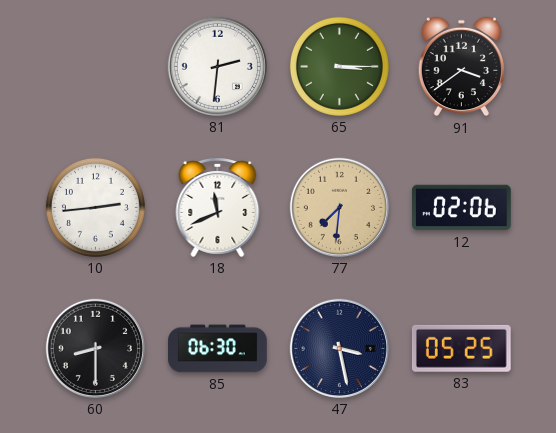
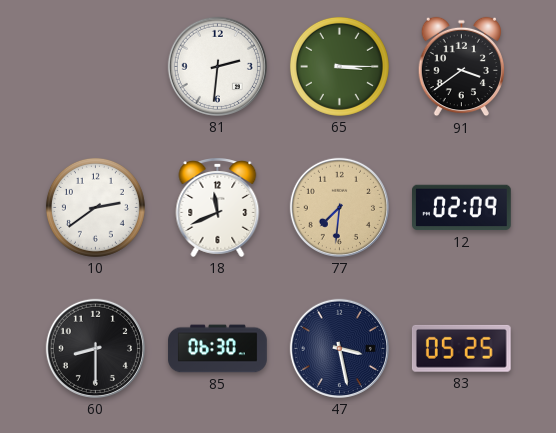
10: 2:44 -> 2:39
12: 02:06 -> 02:09
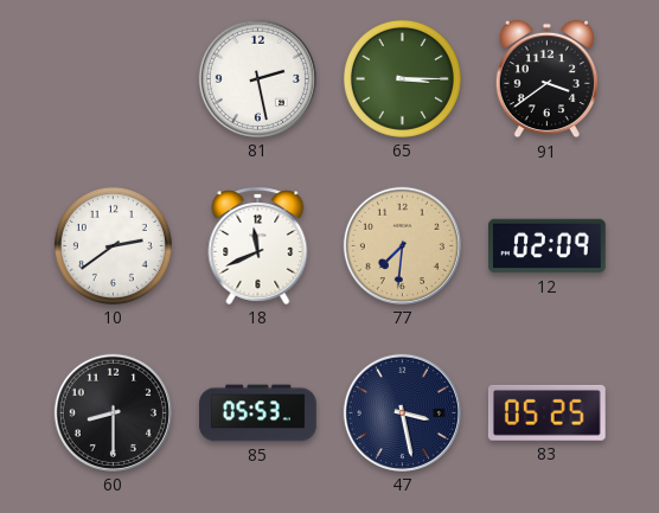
81: 2:31 -> 2:28
85: 06:30 -> 05:53
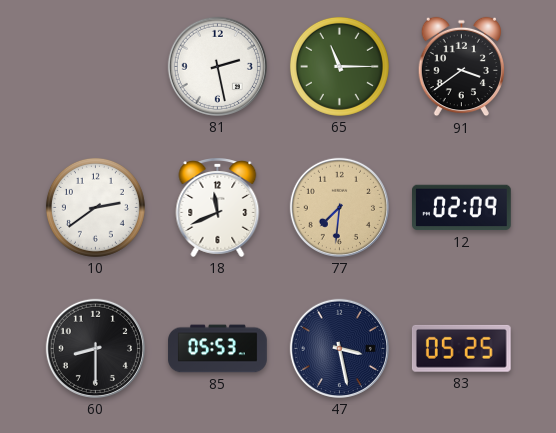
65: 3:15 -> 11:15
